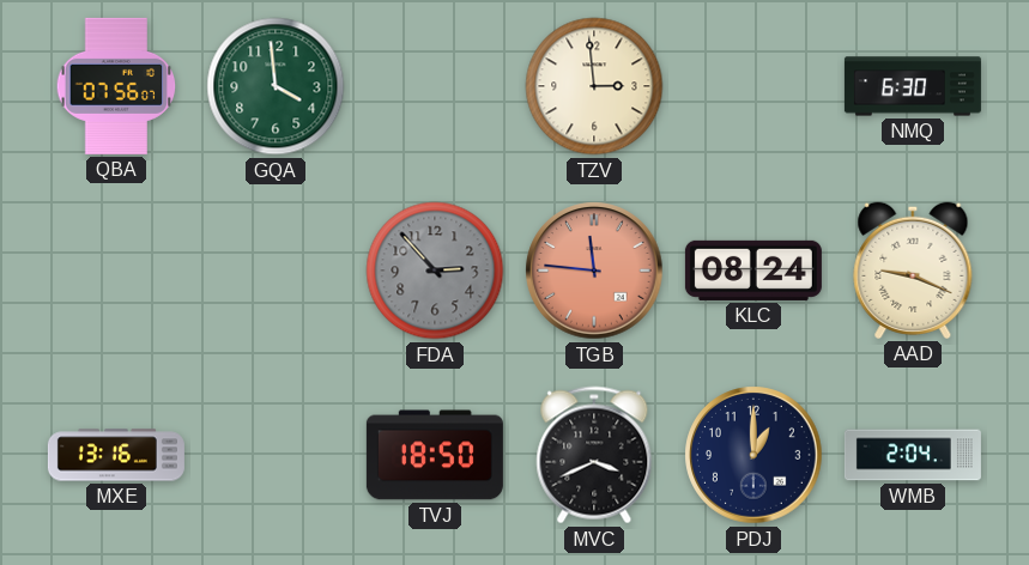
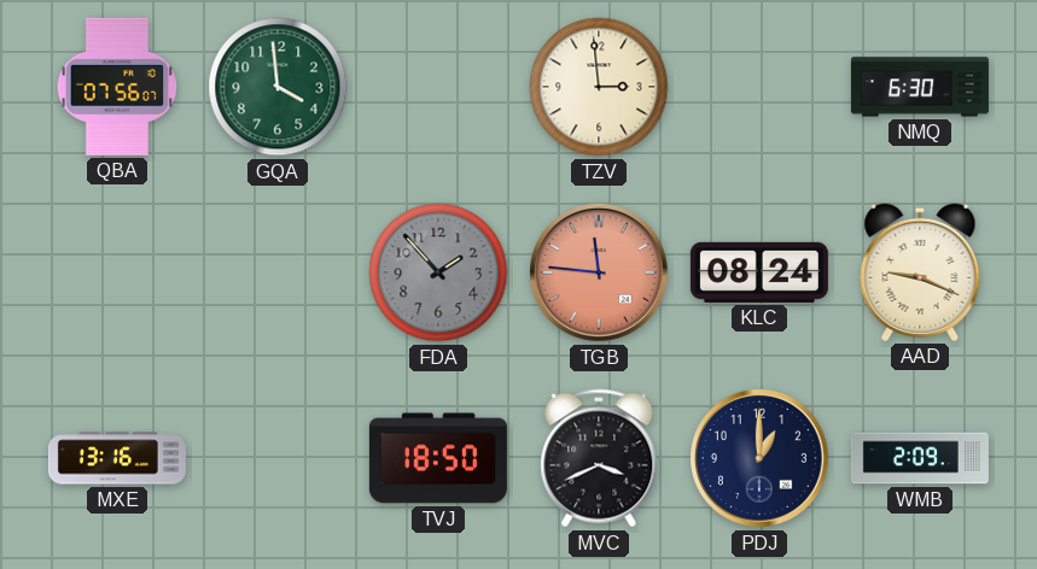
FDA: 2:53 -> 1:53
WMB: 2:04 -> 2:09
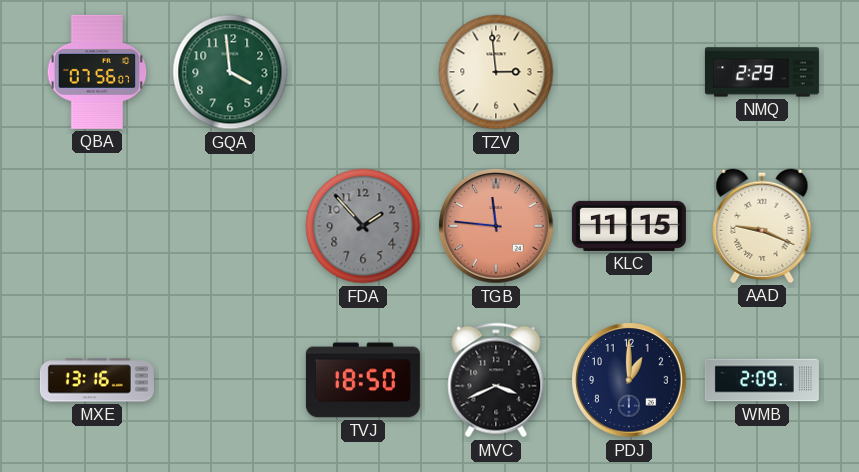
NMQ: 6:30 -> 2:29
KLC: 08:24 -> 11:15
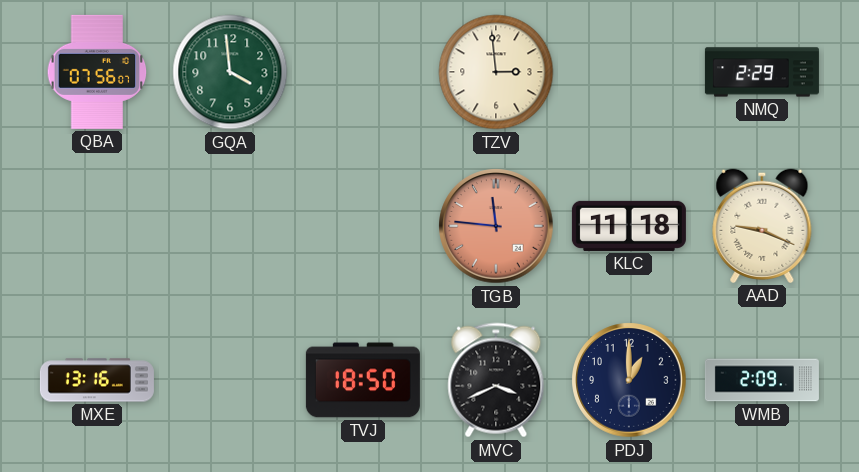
FDA: 1:53 -> none
KLC: 11:15 -> 11:18
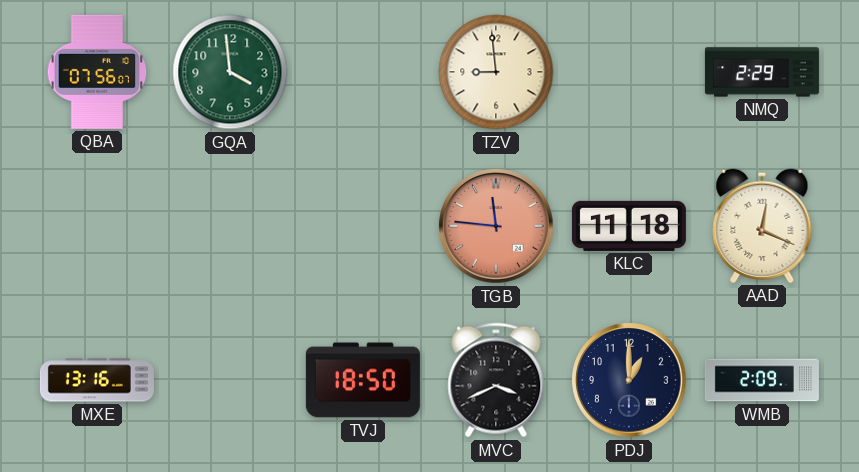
TZV: 2:59 -> 8:59
AAD: 9:19 -> 12:19
